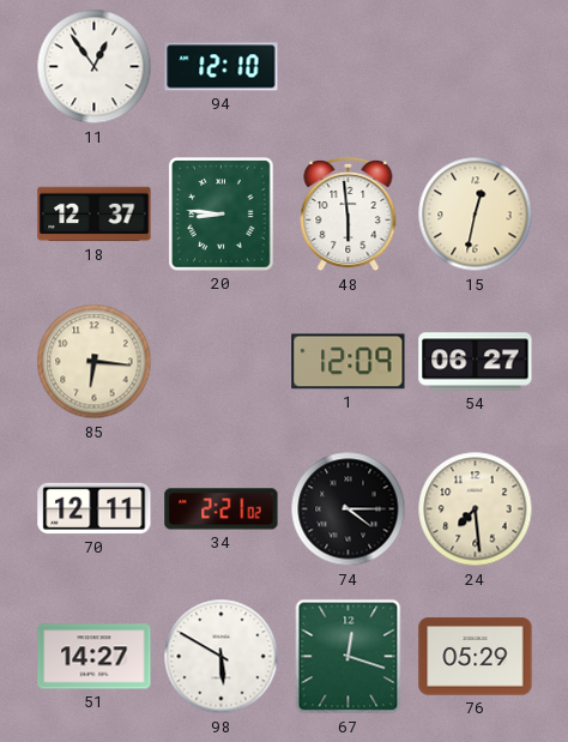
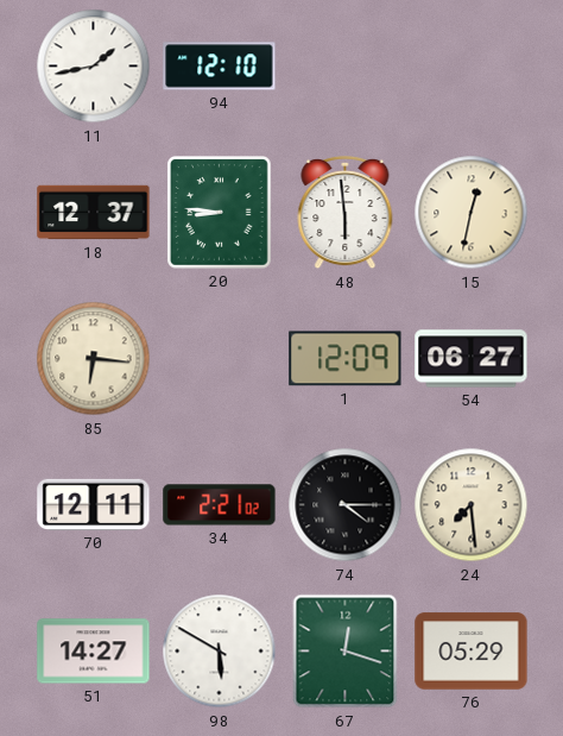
11: 12:54 -> 1:43
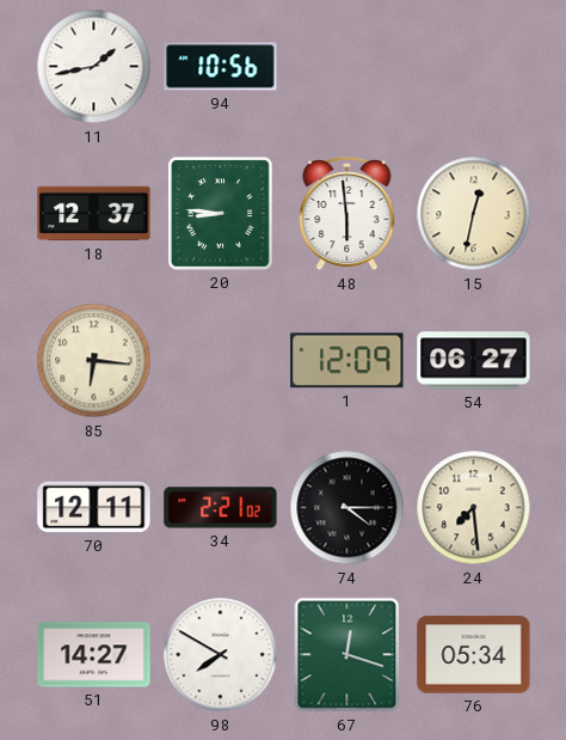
94: 12:10 -> 10:56
98: 5:50 -> 7:50
76: 05:29 -> 05:34
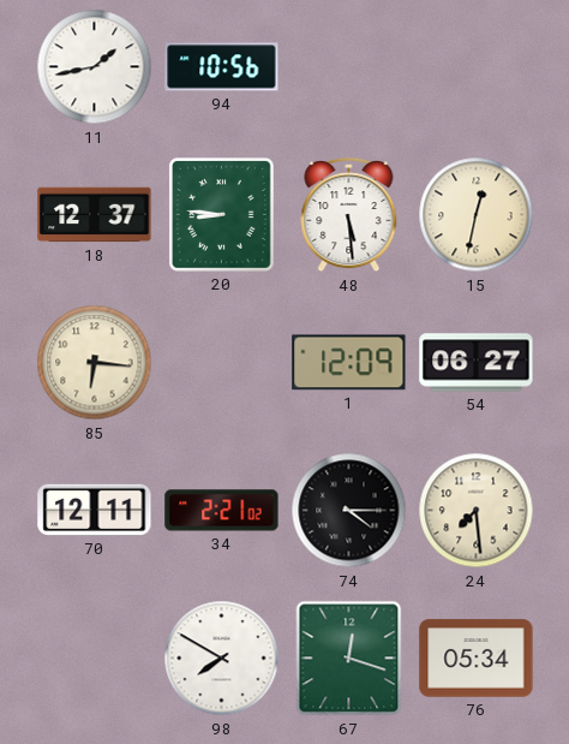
48: 5:59 -> 5:29
51: 14:27 -> none
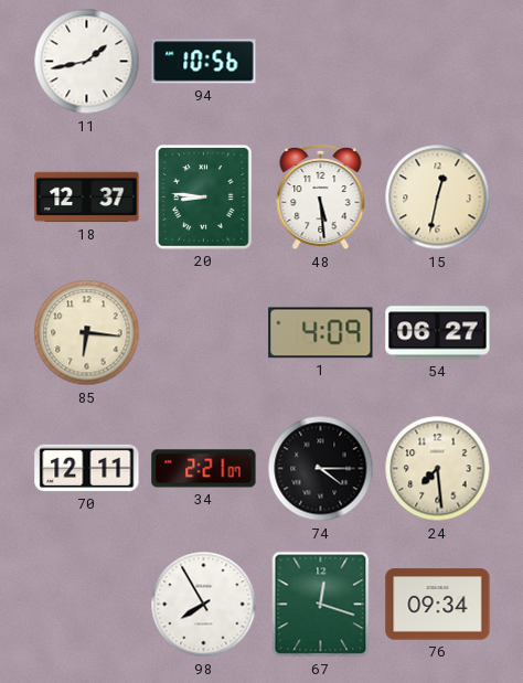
1: 12:09 -> 4:09
34: 2:21:02 -> 2:21:07
98: 7:50 -> 7:55
76: 05:34 -> 09:34
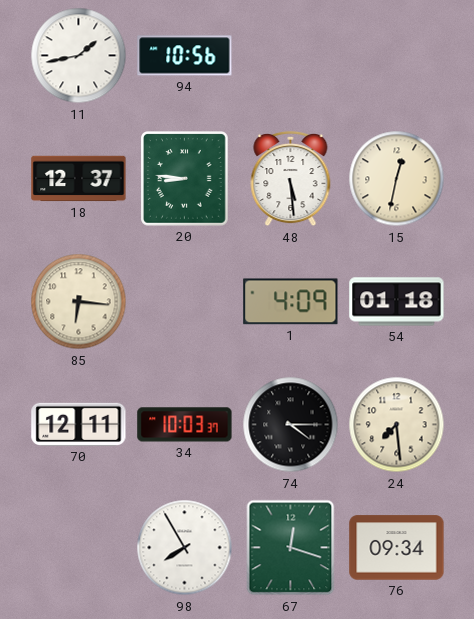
54: 06:27 -> 01:18
34: 2:21 -> 10:03
